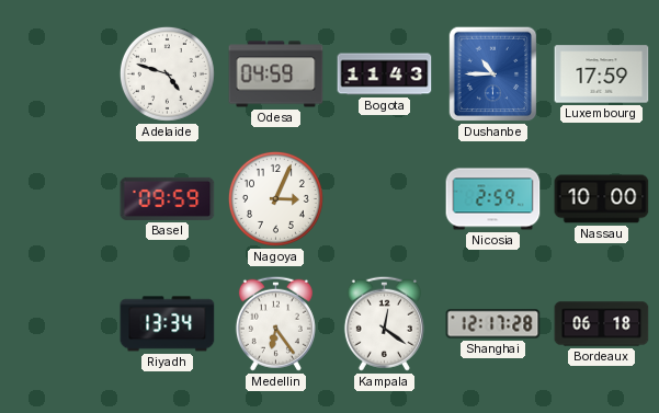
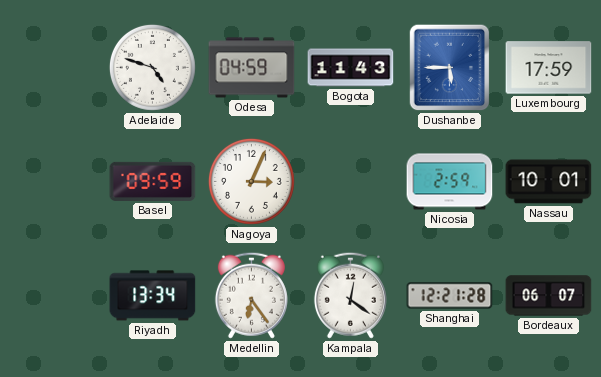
Dushanbe: 10:45 -> 5:45
Nassau: 10:00 -> 10:01
Shanghai: 12:17 -> 12:21
Bordeaux: 06:18 -> 06:07
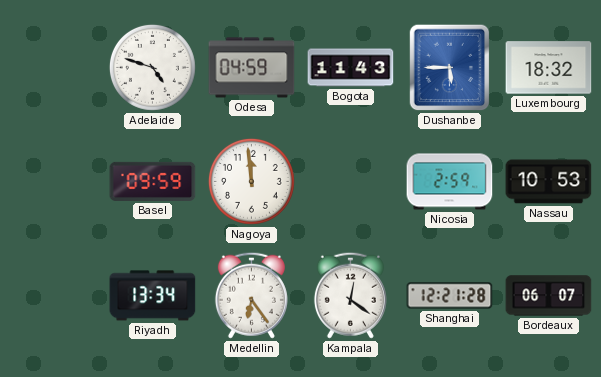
Luxembourg: 17:59 -> 18:32
Nagoya: 3:04 -> 11:59
Nassau: 10:01 -> 10:53
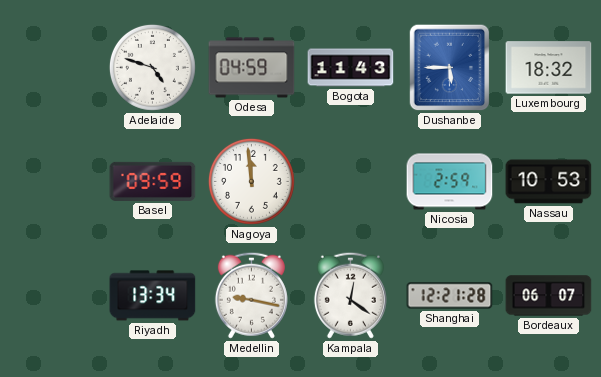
Medellin: 6:24 -> 9:17
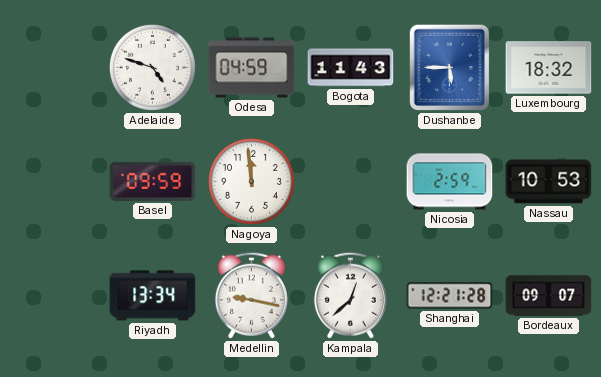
Kampala: 12:21 -> 12:38
Bordeaux: 06:07 -> 09:07
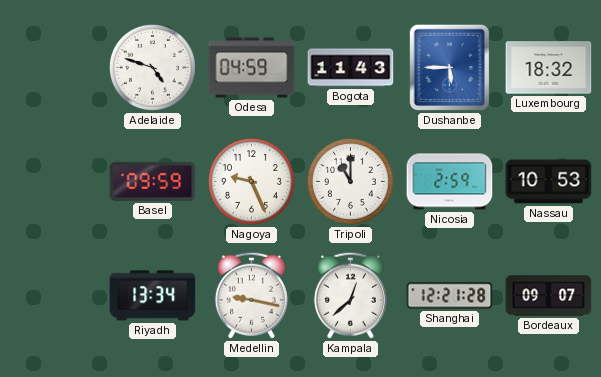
Nagoya: 11:59 -> 9:26
Tripoli: none -> 11:00
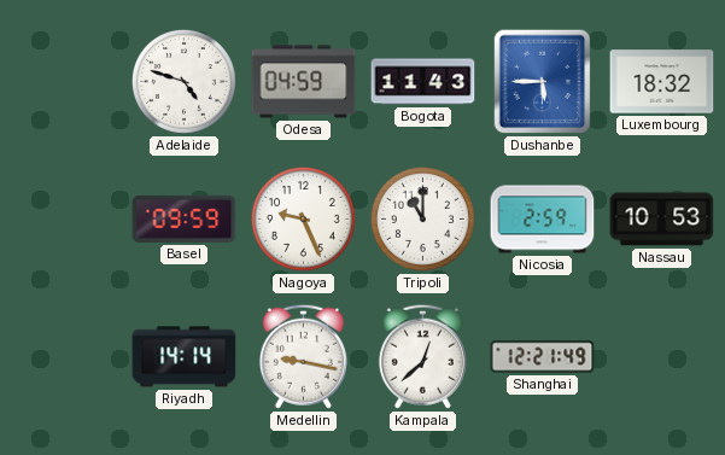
Riyadh: 13:34 -> 14:14
Shanghai: 12:21:28 -> 12:21:49
Bordeaux: 09:07 -> none
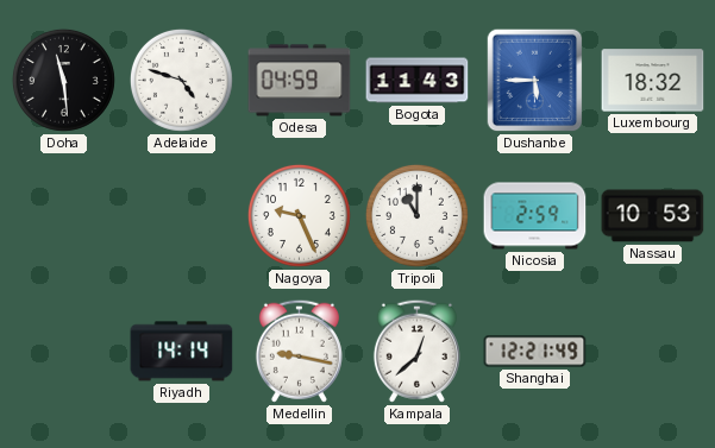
Doha: none -> 11:29
Basel: 09:59 -> none
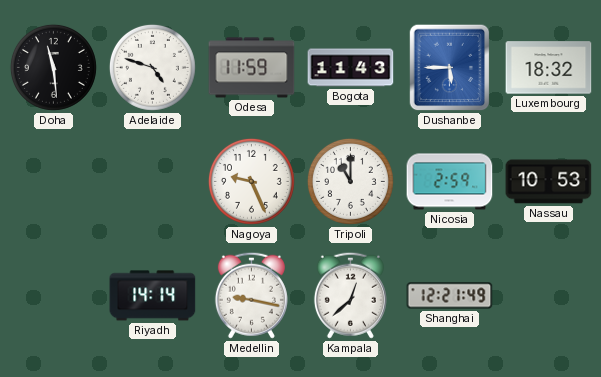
Odesa: 04:59 -> 11:59
